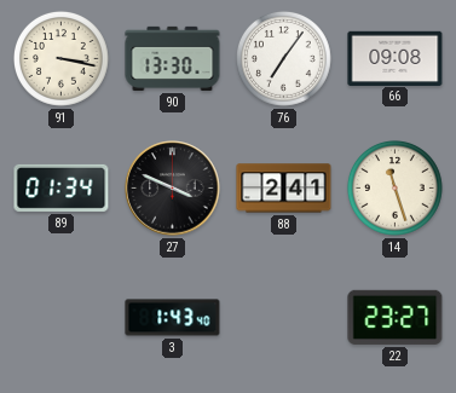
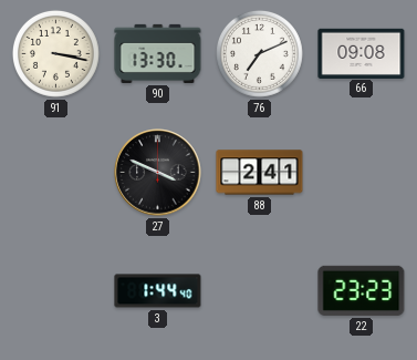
76: 7:06 -> 7:11
89: 01:34 -> none
14: 11:27 -> none
3: 1:43 -> 1:44
22: 23:27 -> 23:23
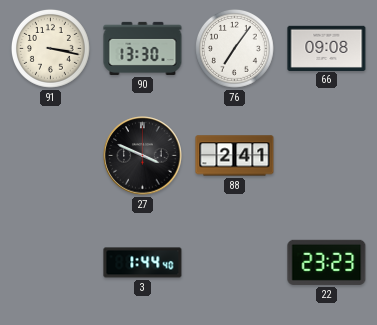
76: 7:11 -> 7:06
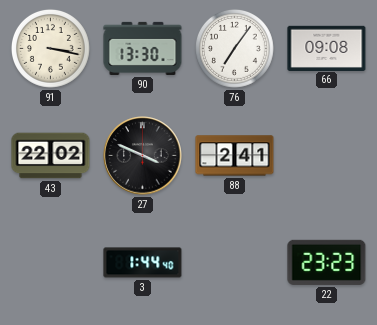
43: none -> 22:02
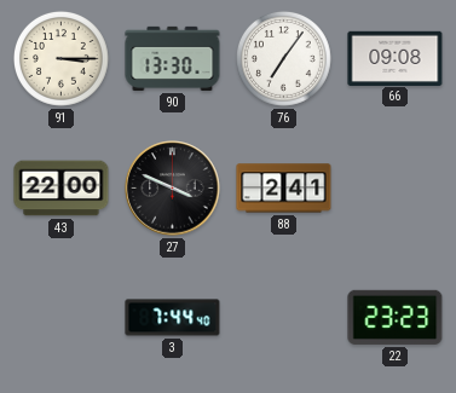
91: 3:17 -> 3:15
43: 22:02 -> 22:00
3: 1:44 -> 7:44
